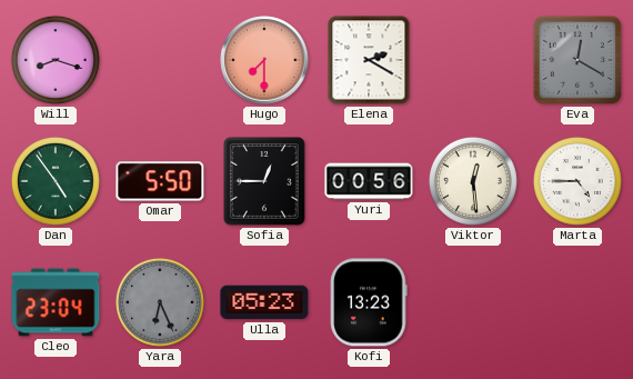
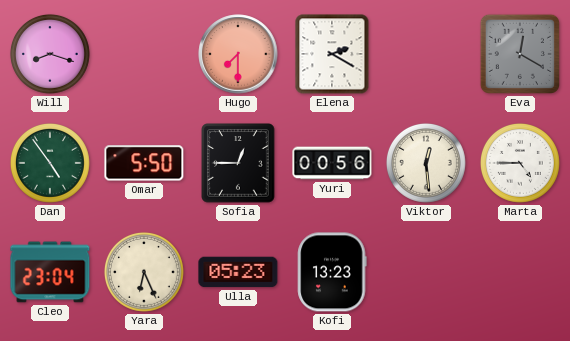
Yara dial: grey -> cream
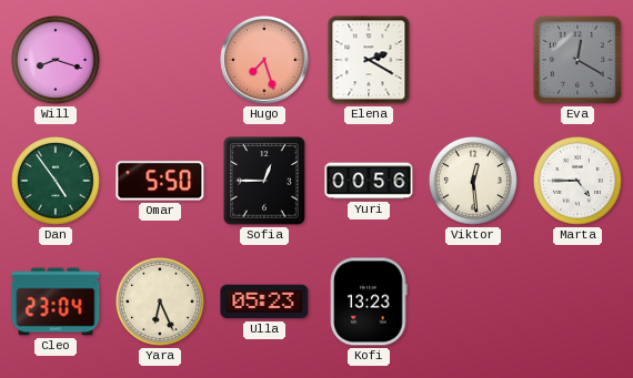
Hugo: 7:30 -> 7:27
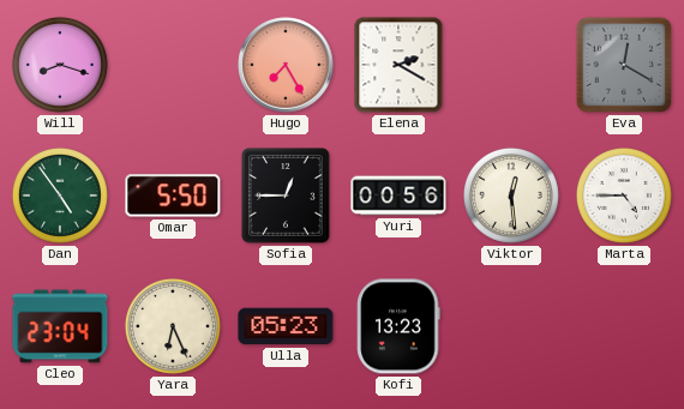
Hugo: 7:27 -> 7:25
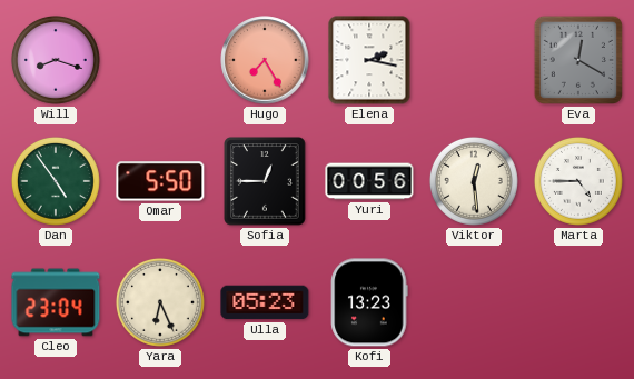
Elena: 2:20 -> 2:17
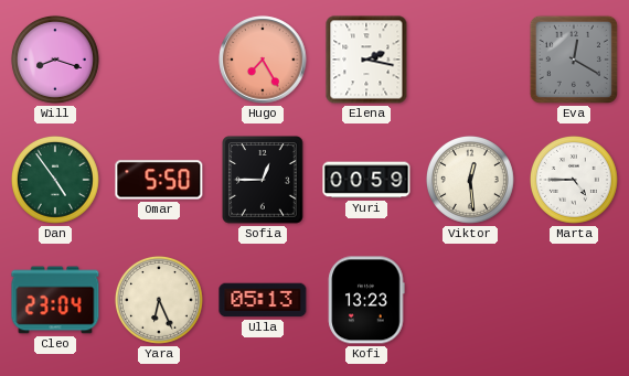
Yuri: 00:56 -> 00:59
Ulla: 05:23 -> 05:13
